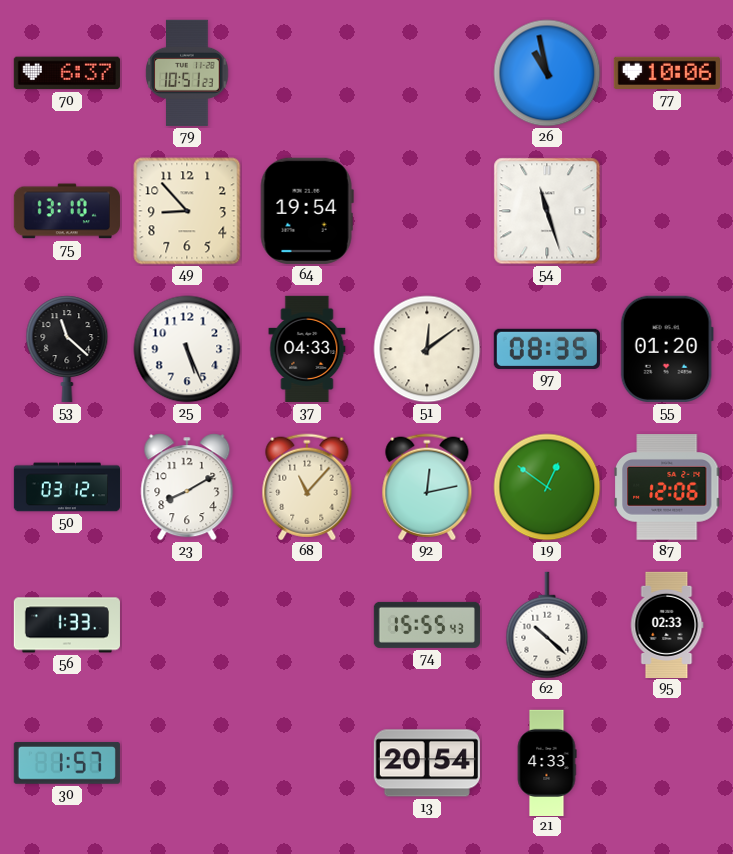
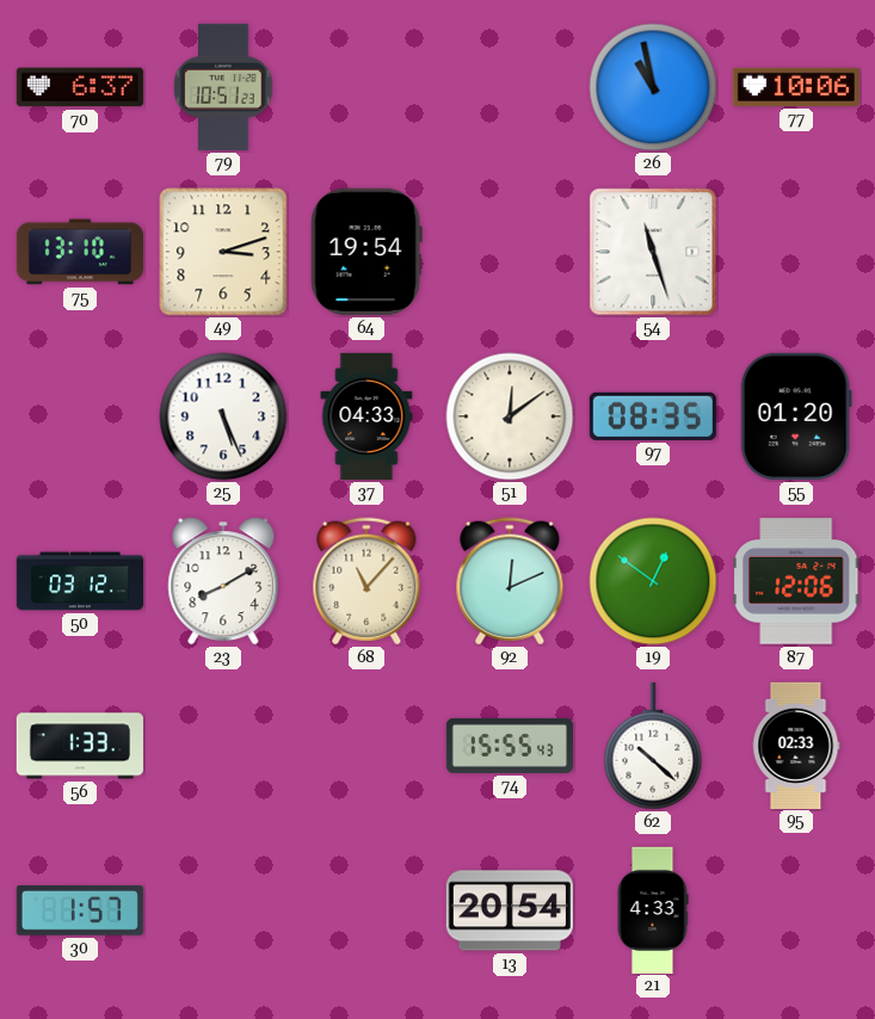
49: 8:53 -> 3:12
53: 11:22 -> none
92: 12:13 -> 12:11
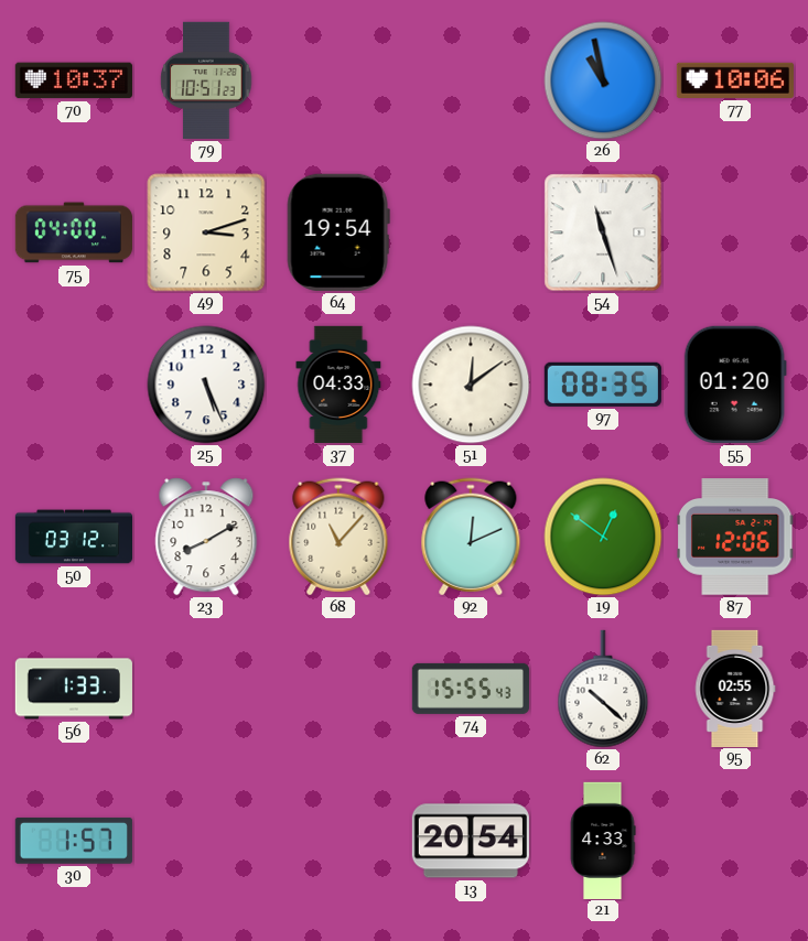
70: 6:37 -> 10:37
75: 13:10 -> 04:00
95: 02:33 -> 02:55
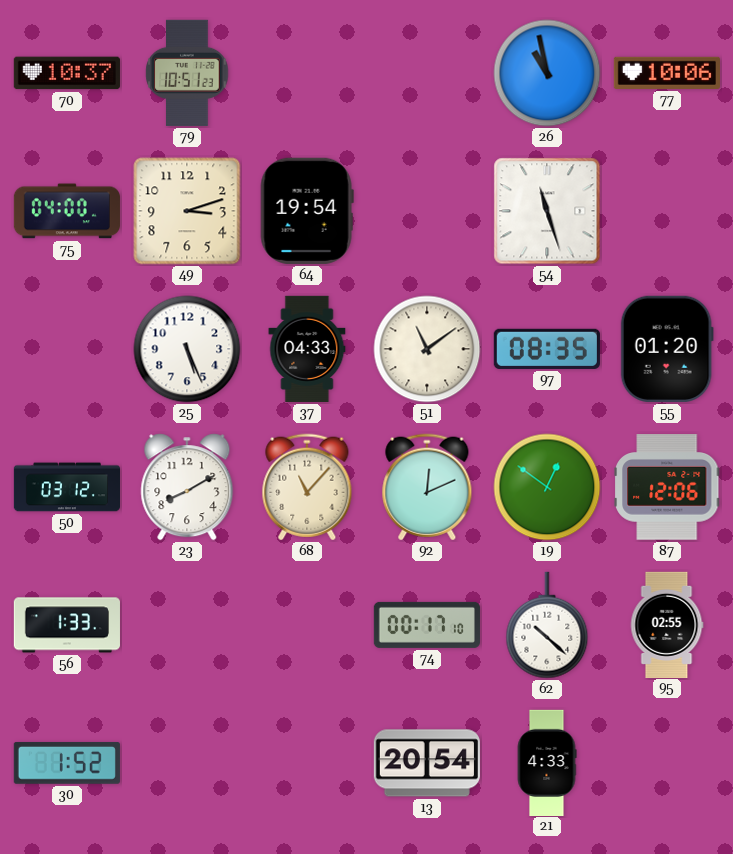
51: 12:09 -> 11:09
74: 15:55 -> 00:17
30: 1:57 -> 1:52
